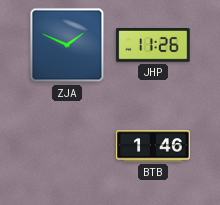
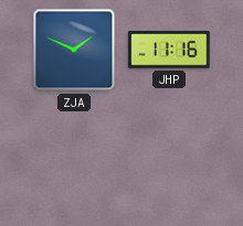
JHP: 11:26 -> 11:16
BTB: 1:46 -> none
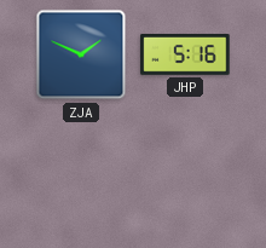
JHP: 11:16 -> 5:16
